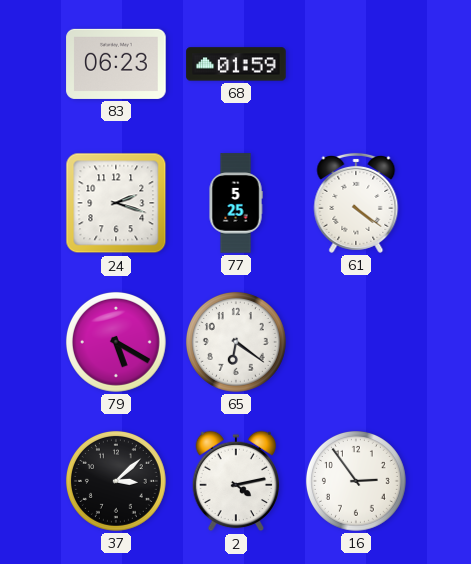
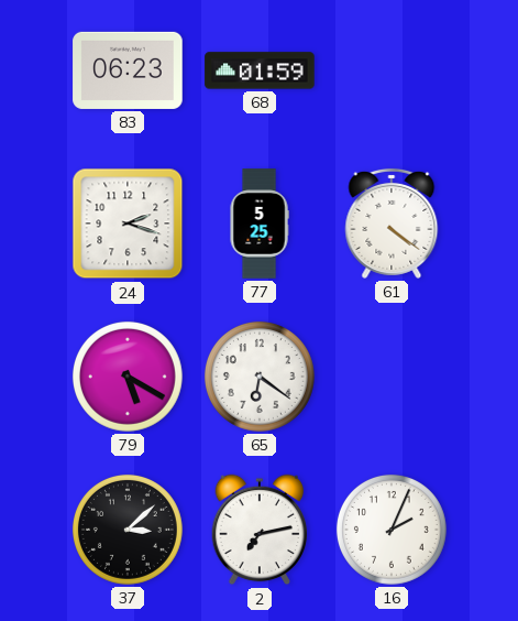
2: 4:13 -> 7:13
16: 2:54 -> 2:04
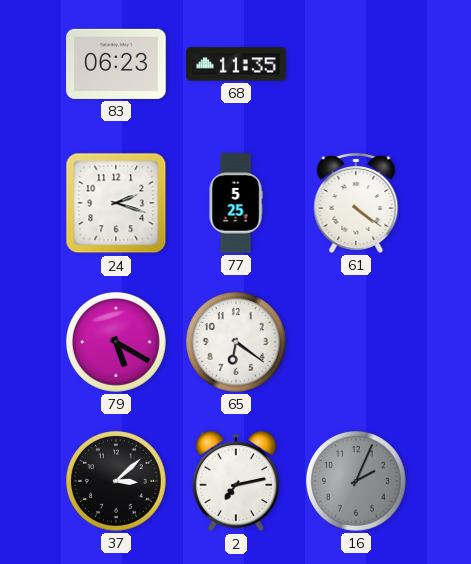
68: 01:59 -> 11:35
16 dial: white -> grey
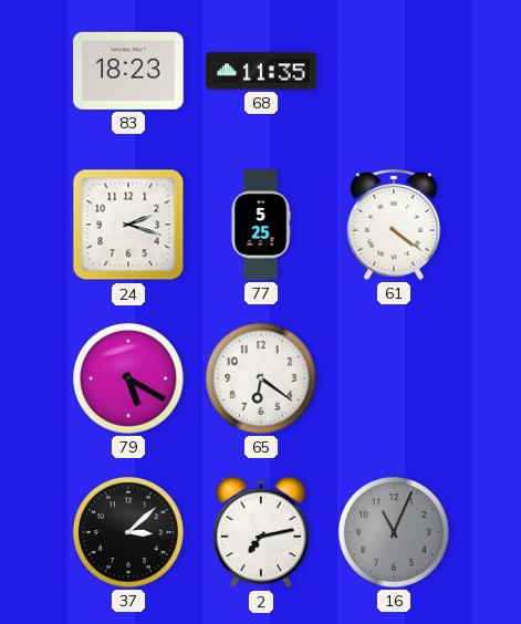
83: 06:23 -> 18:23
16: 2:04 -> 11:04
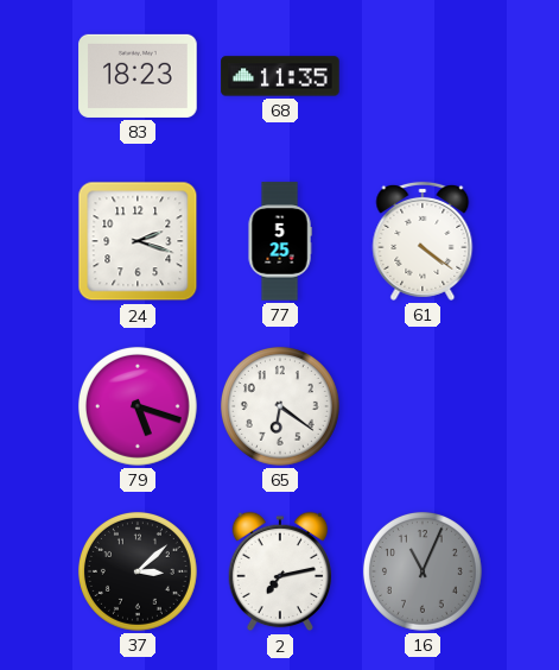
79: 5:20 -> 5:18
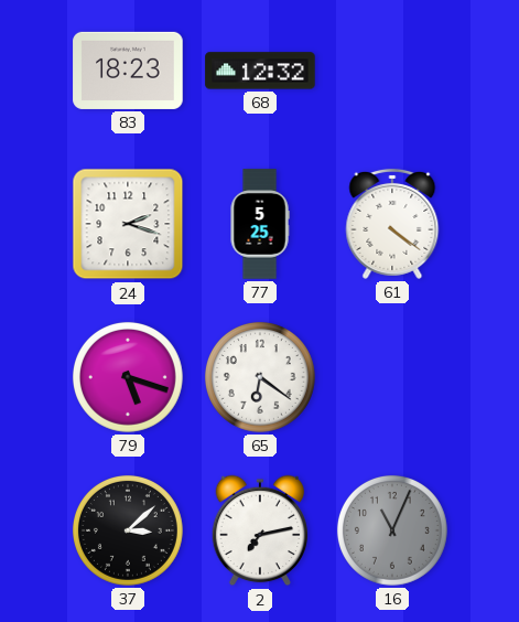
68: 11:35 -> 12:32
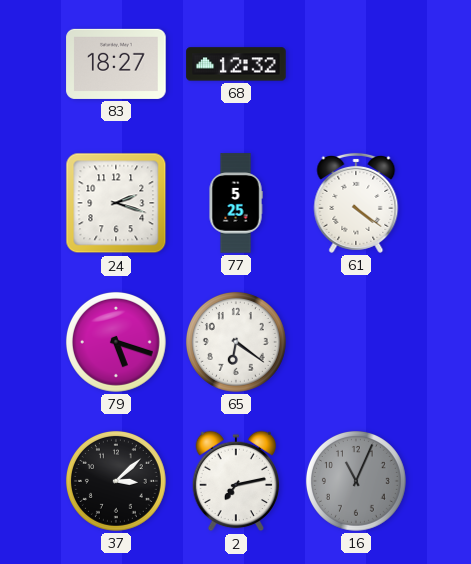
83: 18:23 -> 18:27
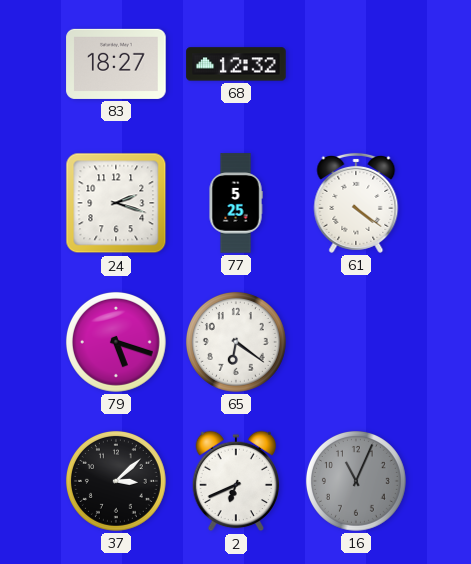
2: 7:13 -> 6:41
